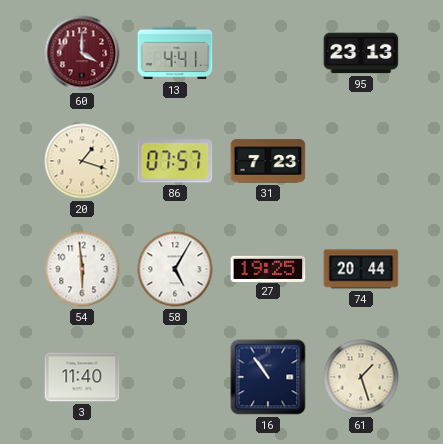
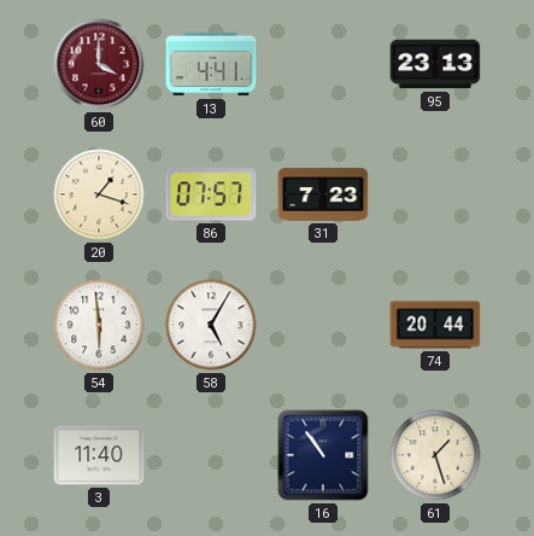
27: 19:25 -> none
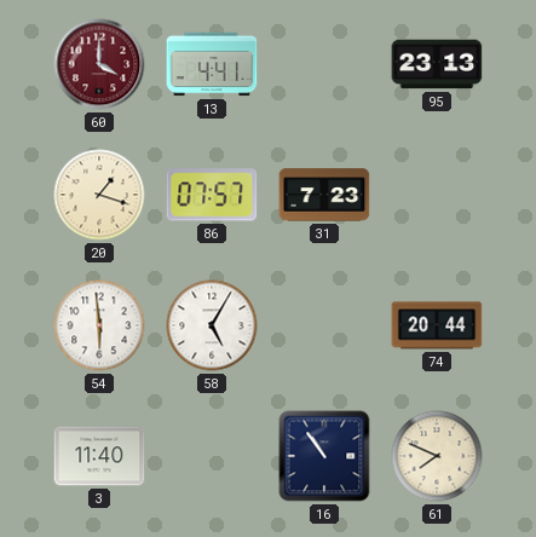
61: 1:27 -> 7:49
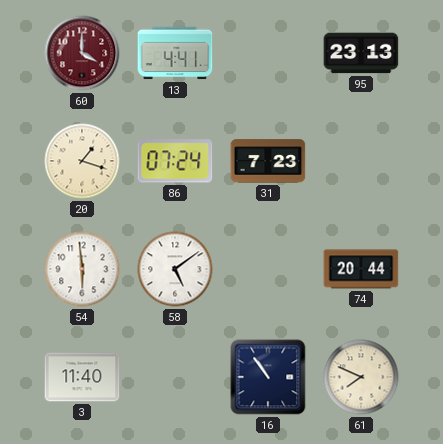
86: 07:57 -> 07:24
58: 5:05 -> 5:09
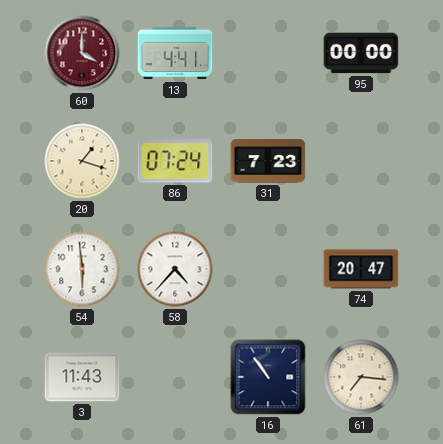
95: 23:13 -> 00:00
58: 5:09 -> 4:37
74: 20:44 -> 20:47
3: 11:40 -> 11:43
61: 7:49 -> 7:16
